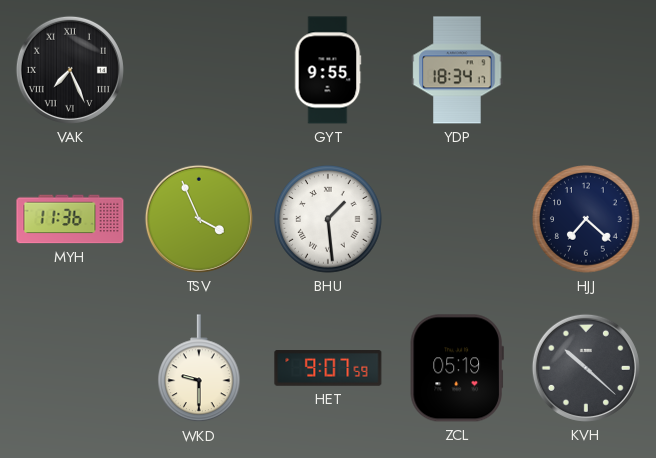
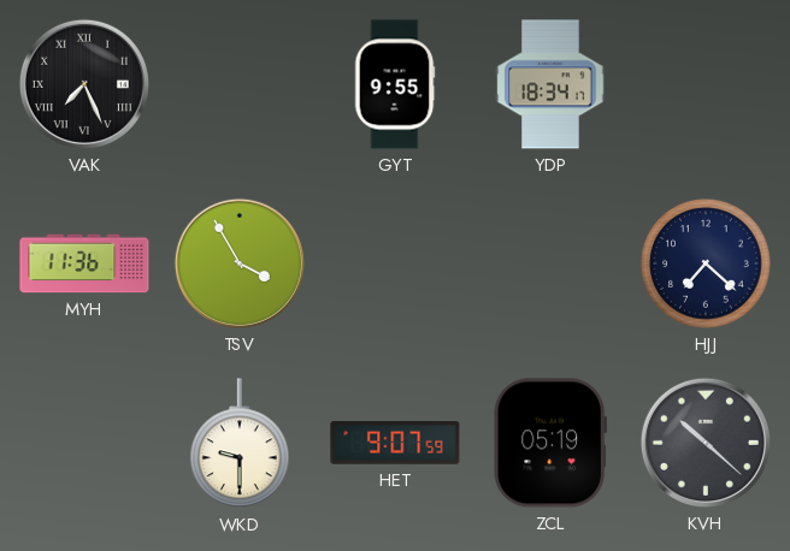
TSV: 3:56 -> 3:55
BHU: 1:29 -> none
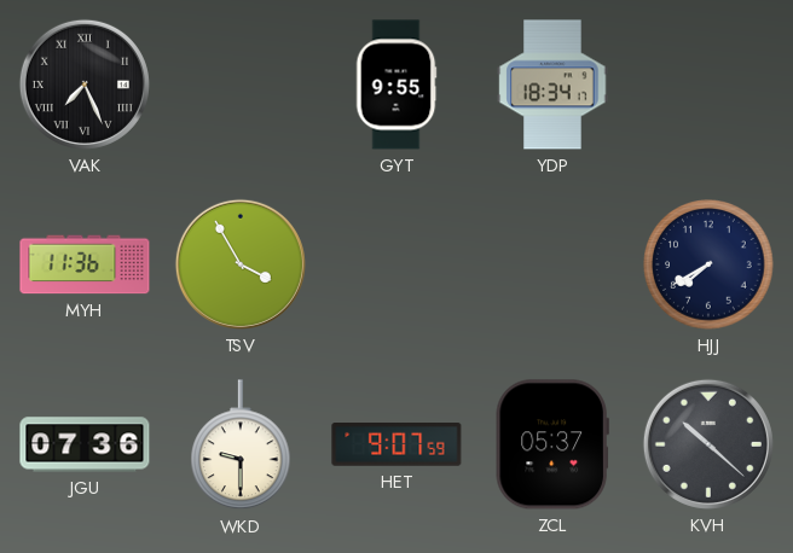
HJJ: 7:22 -> 7:40
JGU: none -> 07:36
ZCL: 05:19 -> 05:37
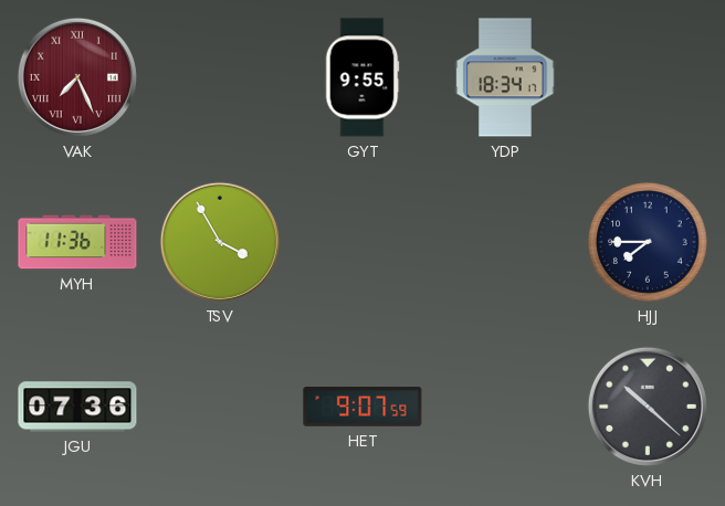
VAK dial: black -> burgundy
HJJ: 7:40 -> 7:45
WKD: 9:30 -> none
ZCL: 05:37 -> none
